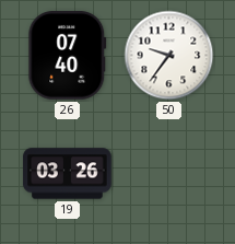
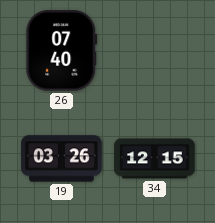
50: 9:36 -> none
34: none -> 12:15
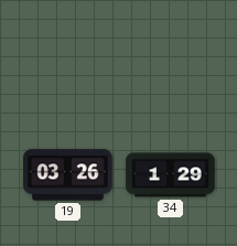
26: 07:40 -> none
34: 12:15 -> 1:29
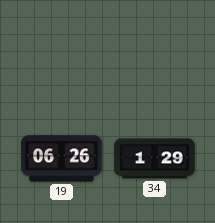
19: 03:26 -> 06:26
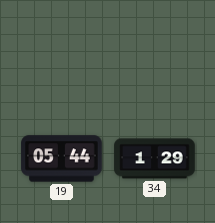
19: 06:26 -> 05:44
